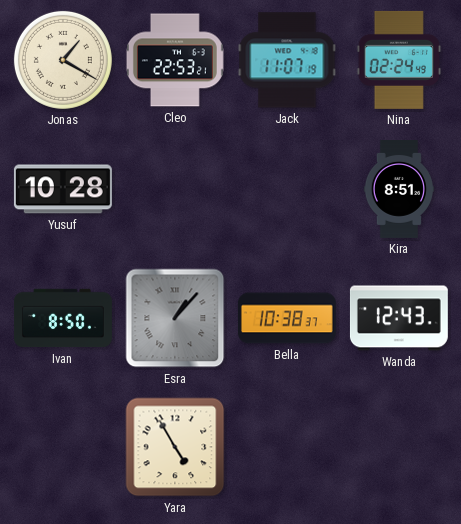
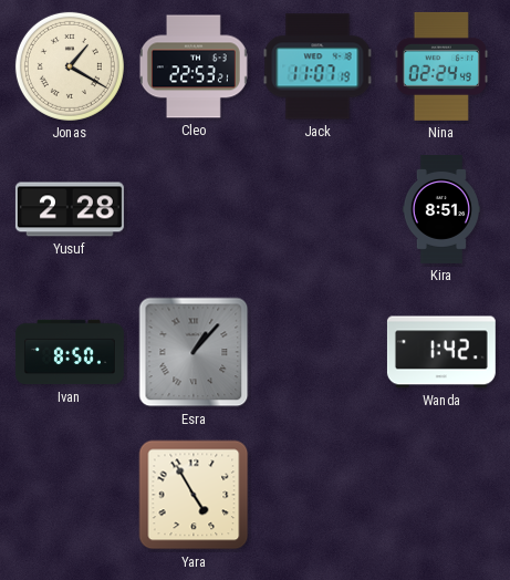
Yusuf: 10:28 -> 2:28
Bella: 10:38 -> none
Wanda: 12:43 -> 1:42
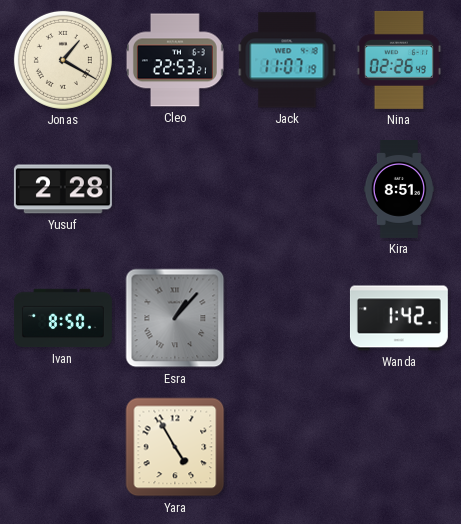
Nina: 02:24 -> 02:26
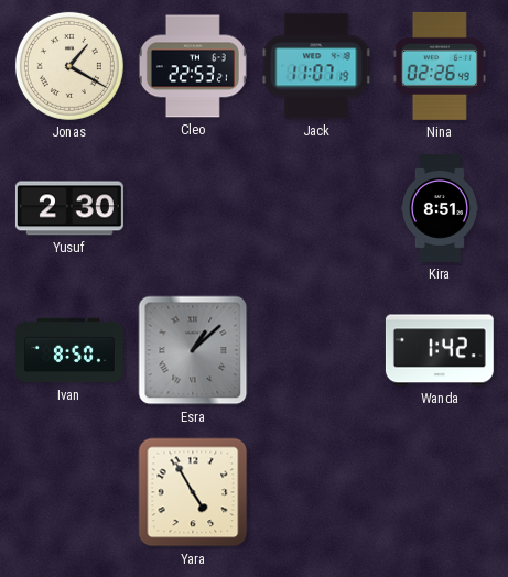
Yusuf: 2:28 -> 2:30
Esra: 1:07 -> 1:08
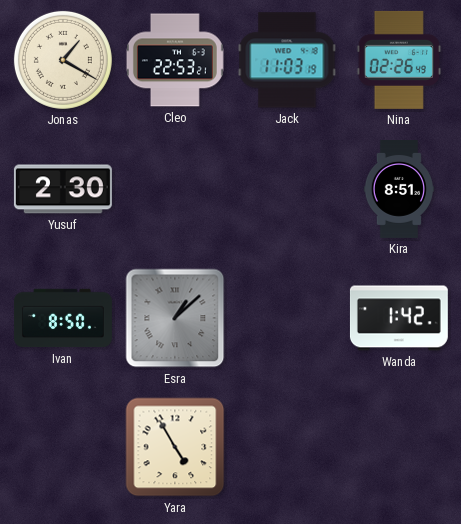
Jack: 11:07 -> 11:03
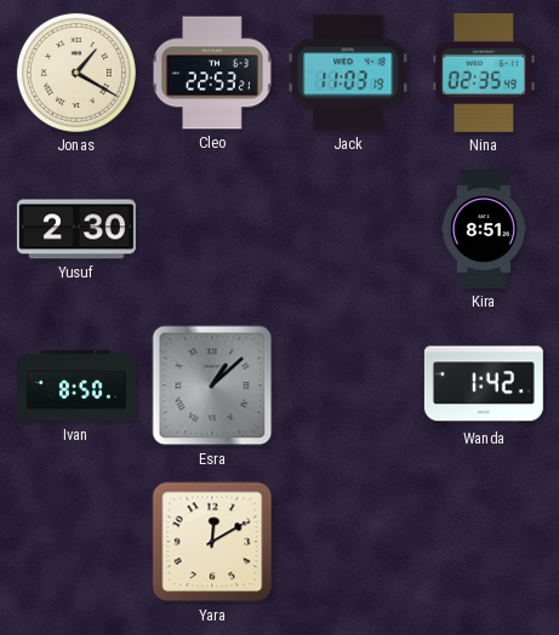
Nina: 02:26 -> 02:35
Yara: 4:55 -> 12:10
